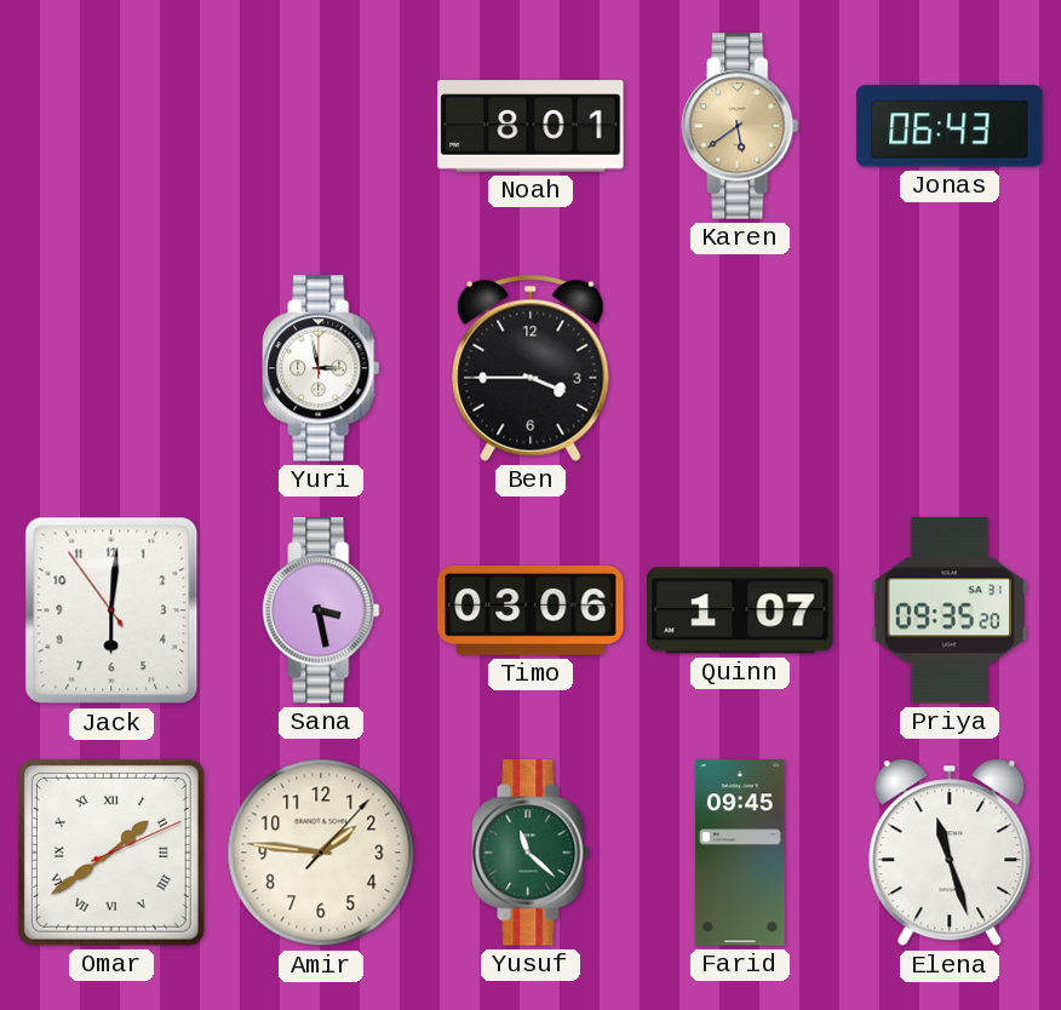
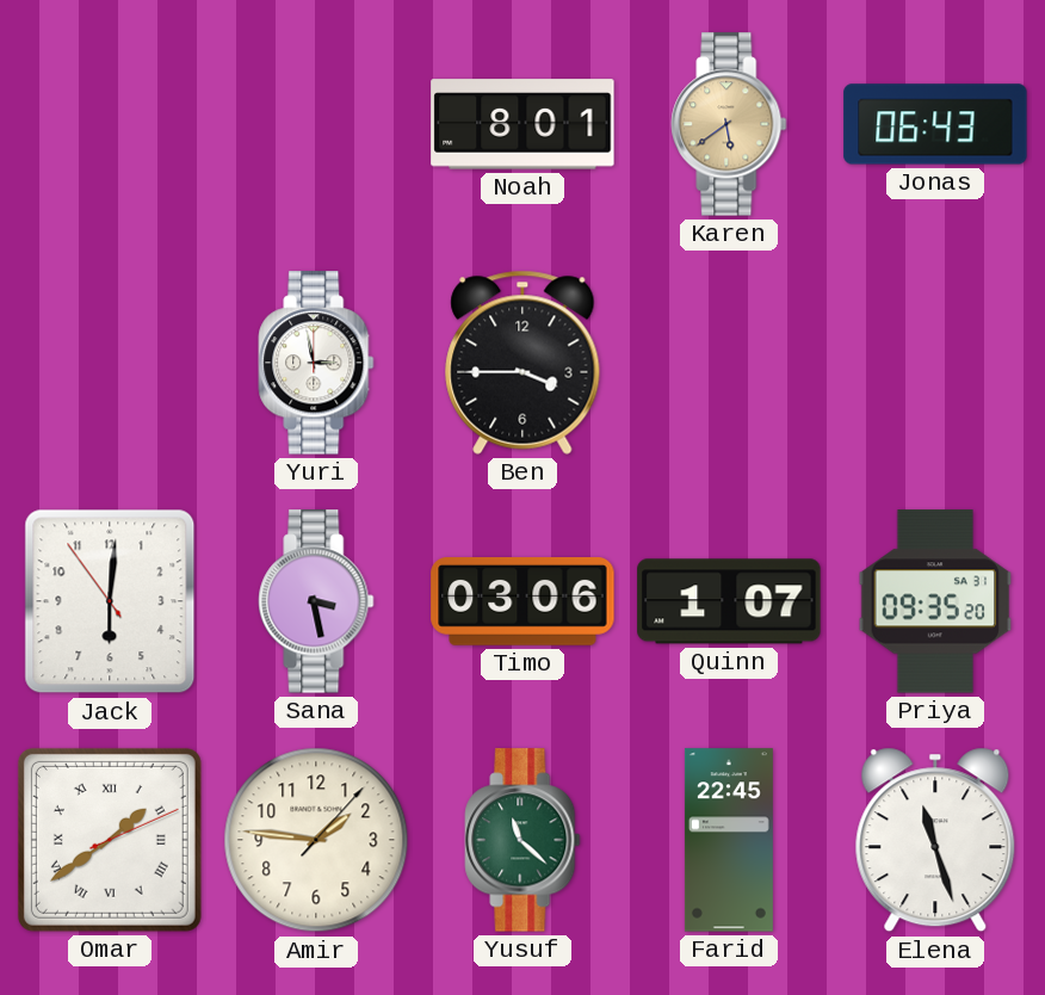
Farid: 09:45 -> 22:45
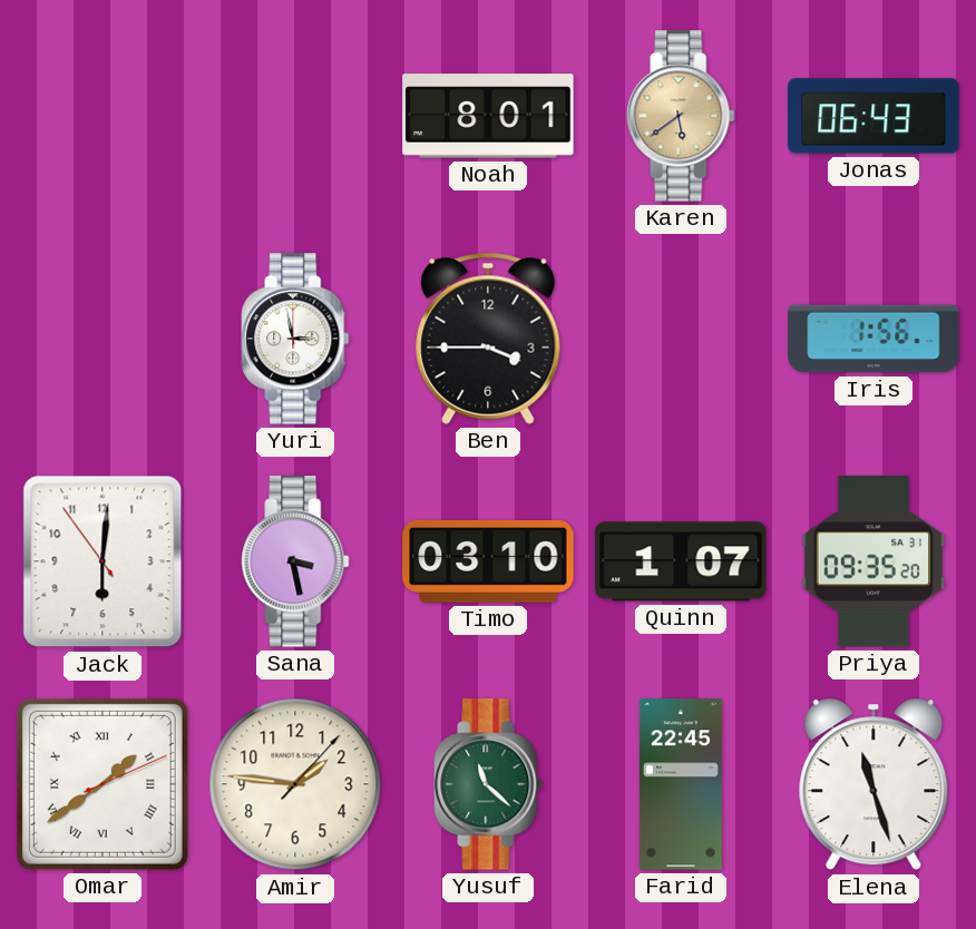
Iris: none -> 1:56
Timo: 03:06 -> 03:10
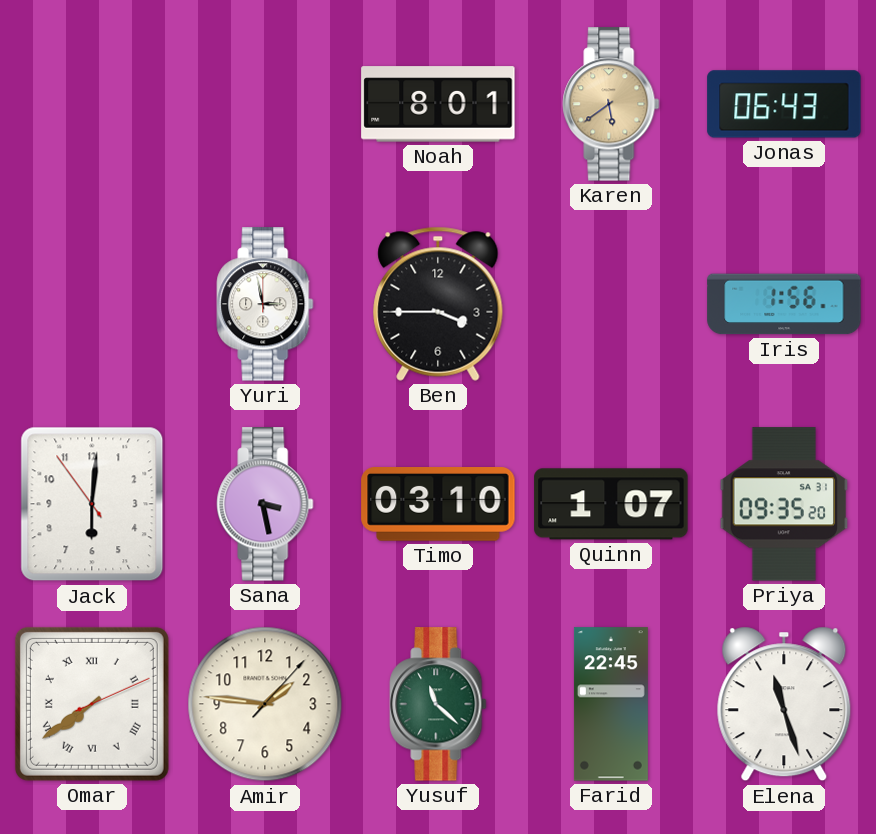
Omar: 1:39 -> 7:39
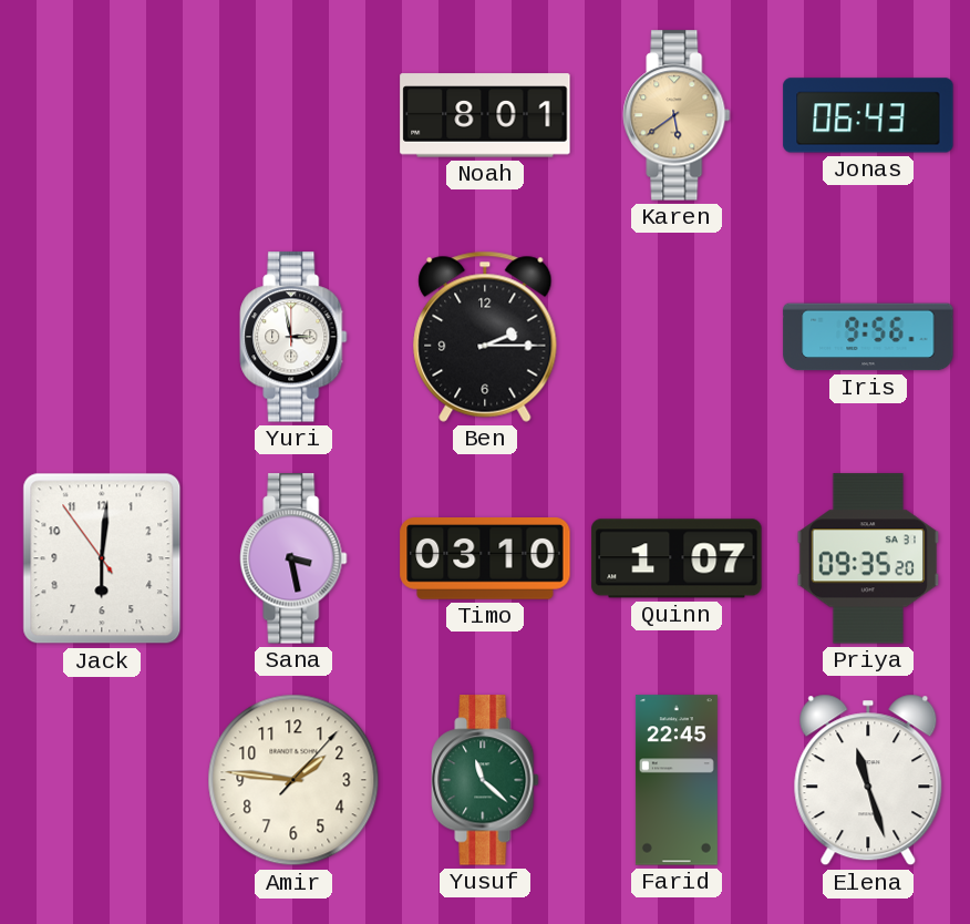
Ben: 3:45 -> 2:15
Iris: 1:56 -> 9:56
Omar: 7:39 -> none
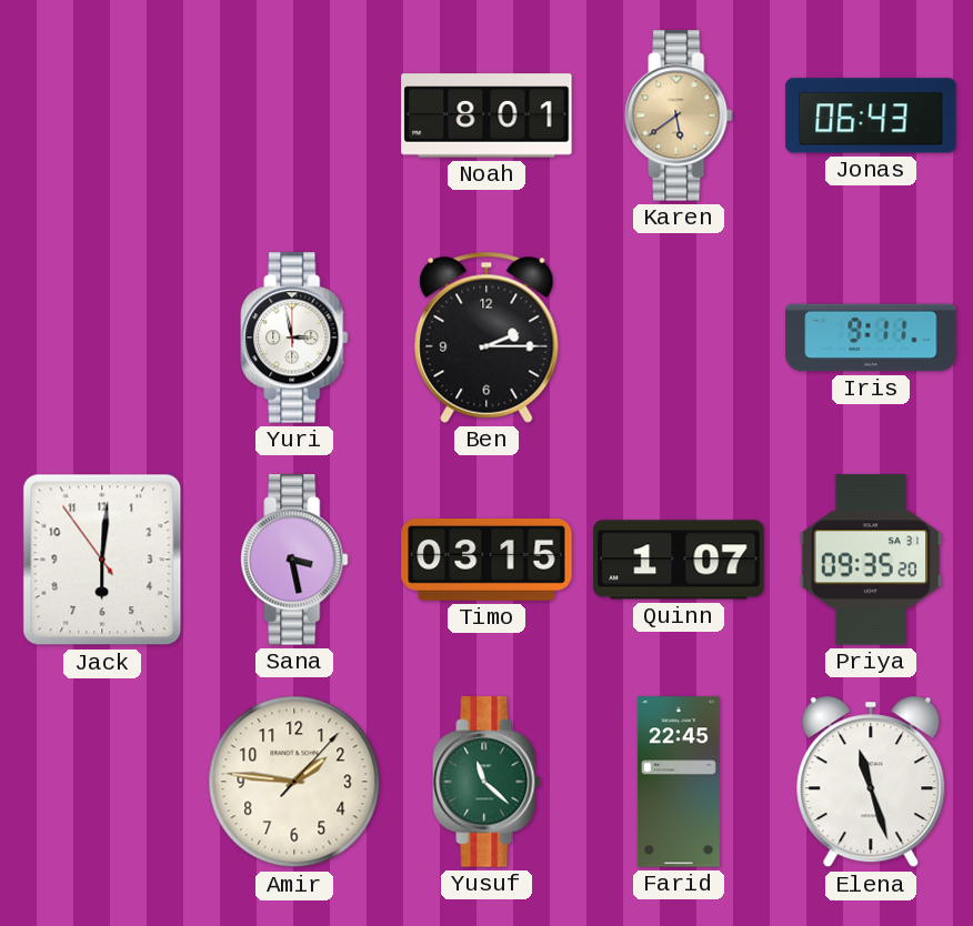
Iris: 9:56 -> 9:11
Timo: 03:10 -> 03:15
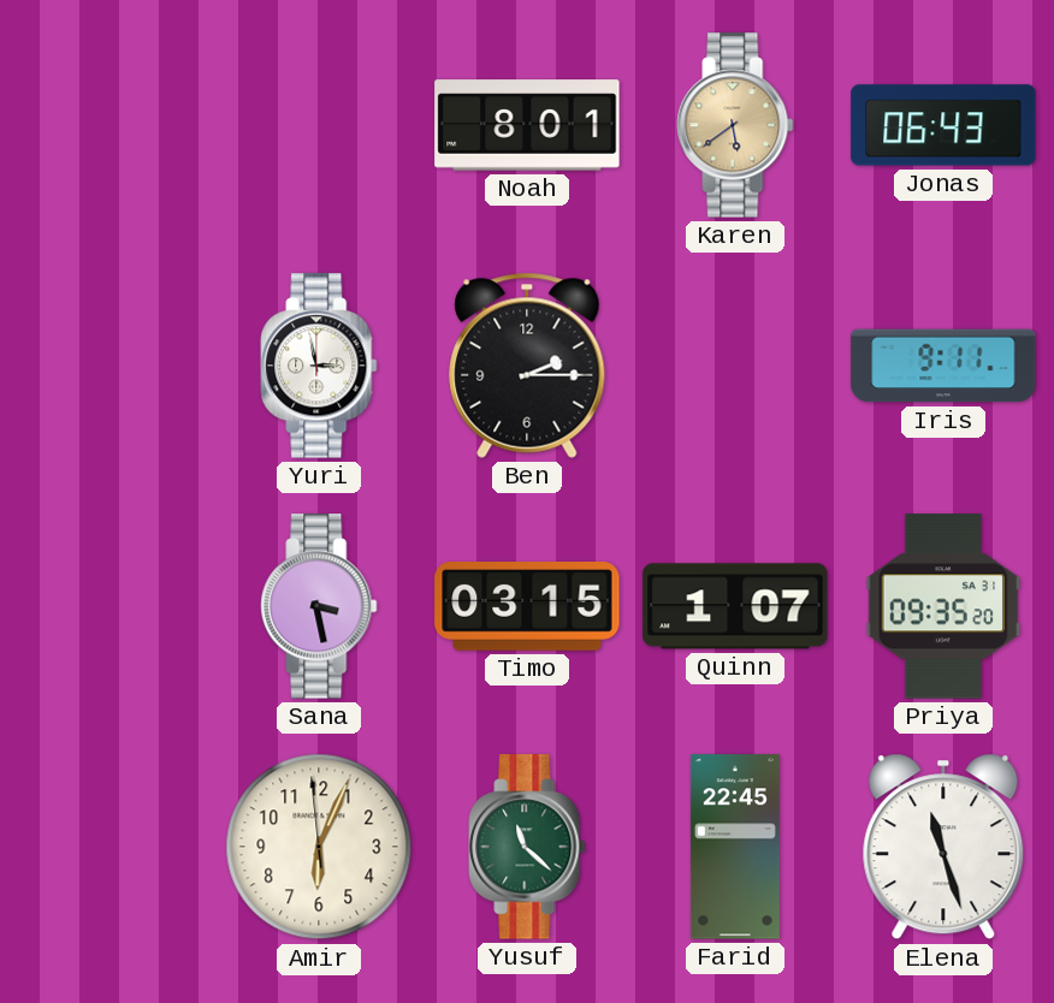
Jack: 6:00 -> none
Amir: 1:46 -> 6:03
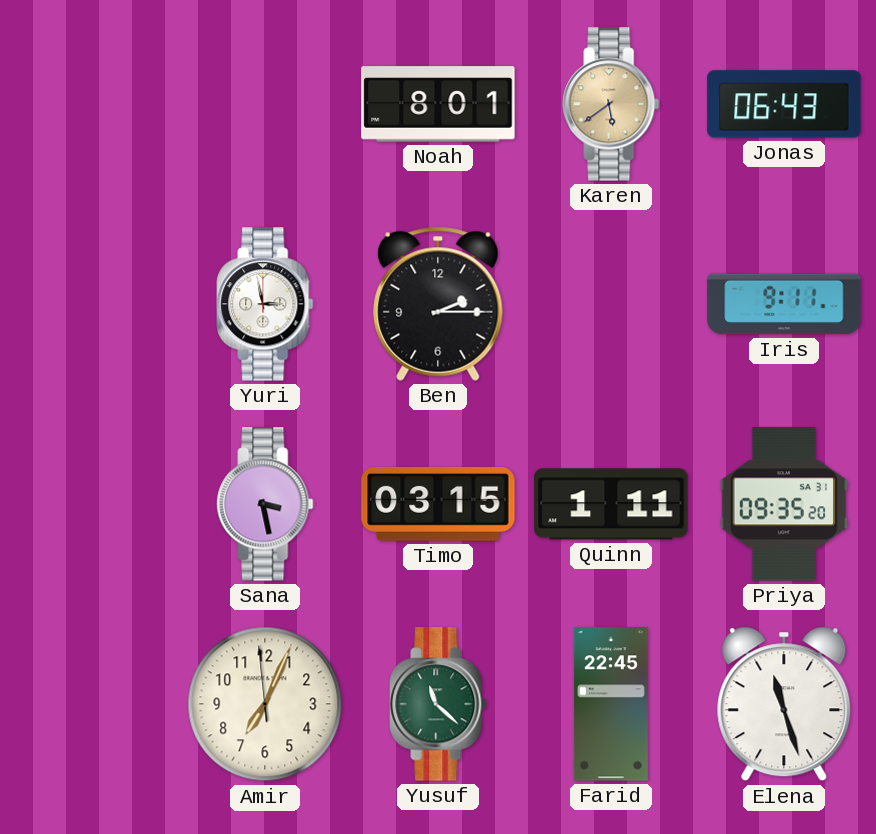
Quinn: 1:07 -> 1:11
Amir: 6:03 -> 7:03
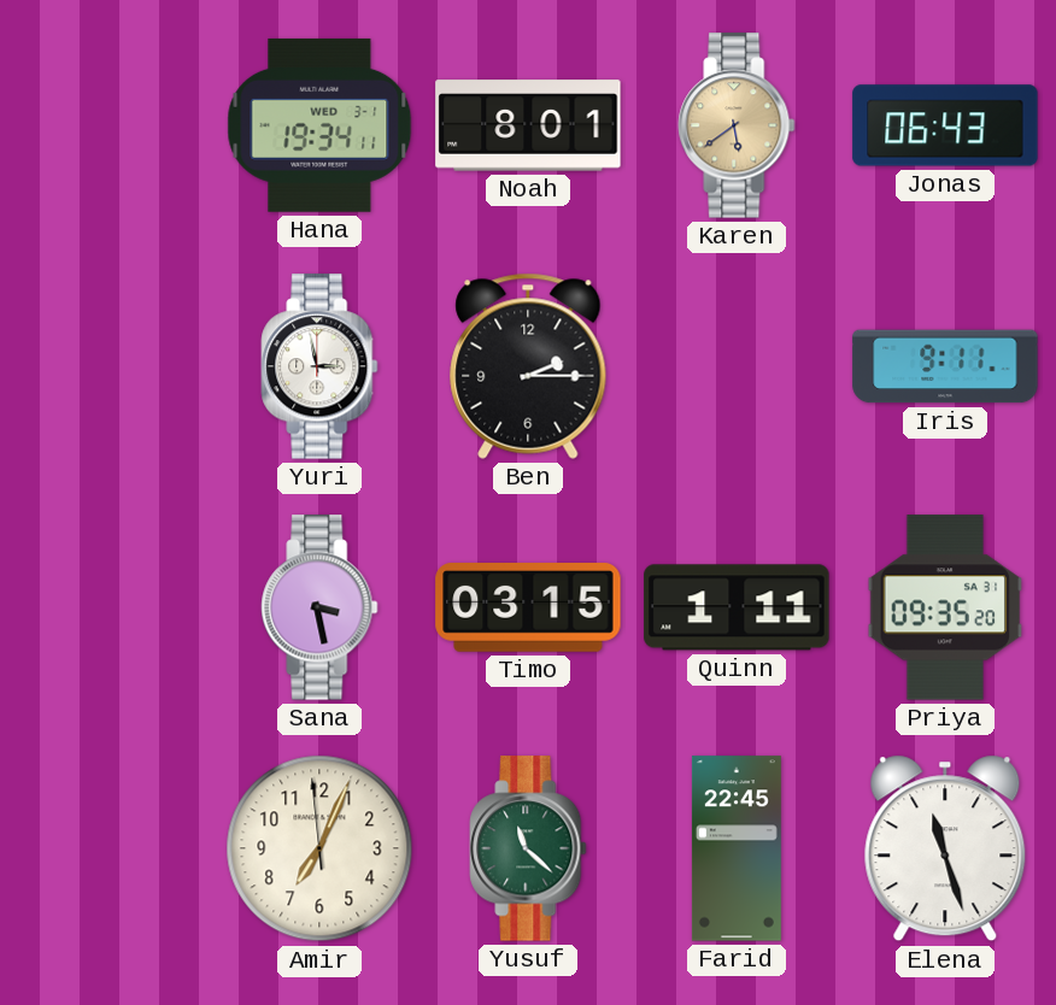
Hana: none -> 19:34
